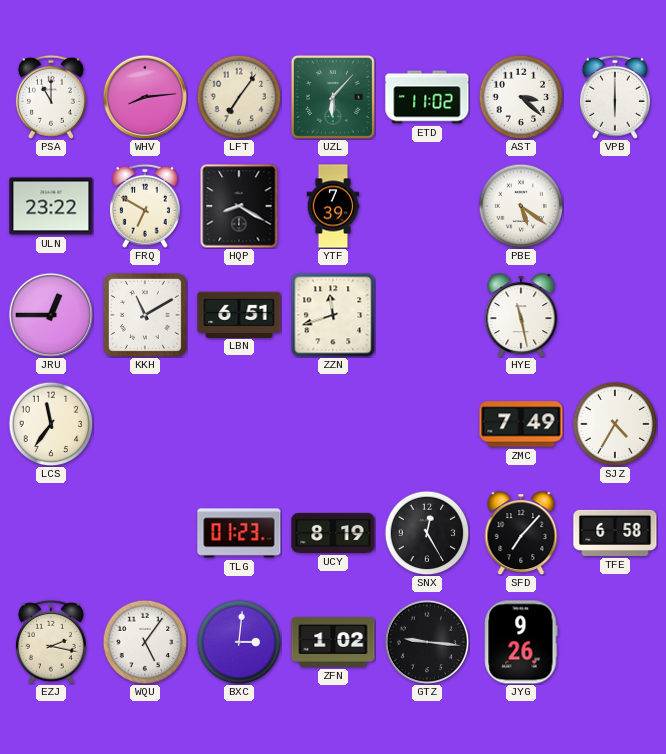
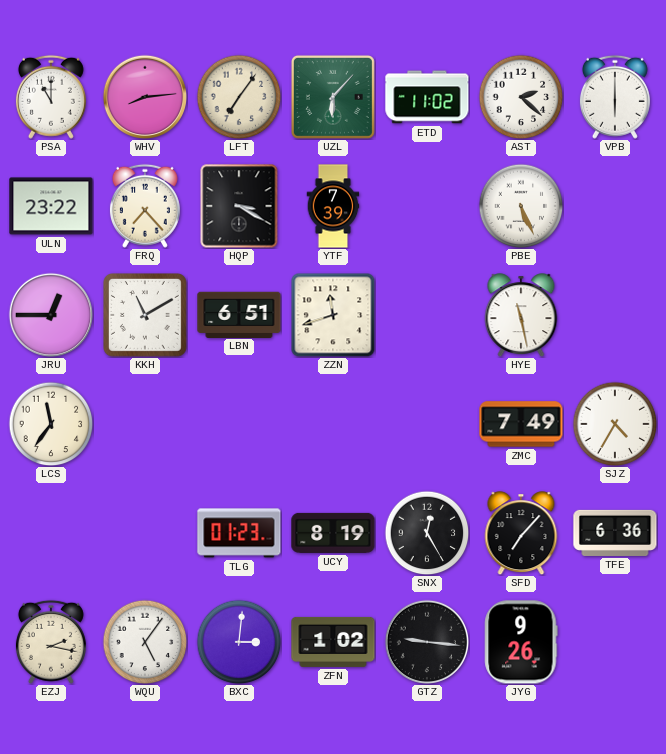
AST: 3:22 -> 2:22
FRQ: 6:50 -> 7:23
HQP: 8:20 -> 3:20
PBE: 5:21 -> 5:26
TFE: 6:58 -> 6:36
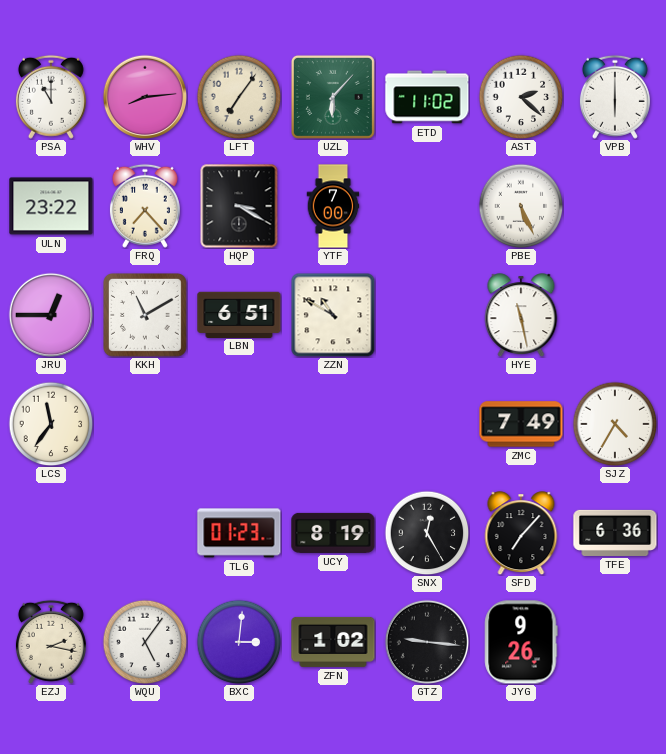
YTF: 7:39 -> 7:00
ZZN: 11:42 -> 10:50
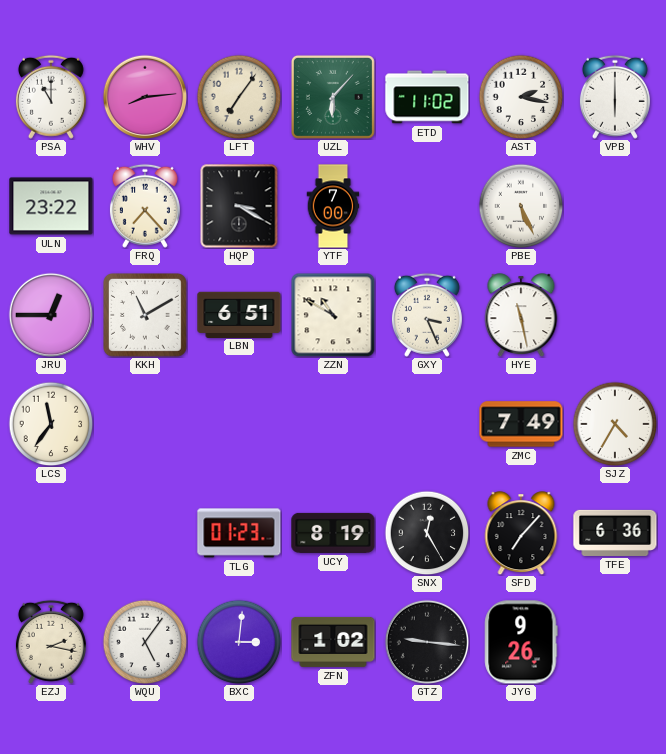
AST: 2:22 -> 2:17
GXY: none -> 3:26
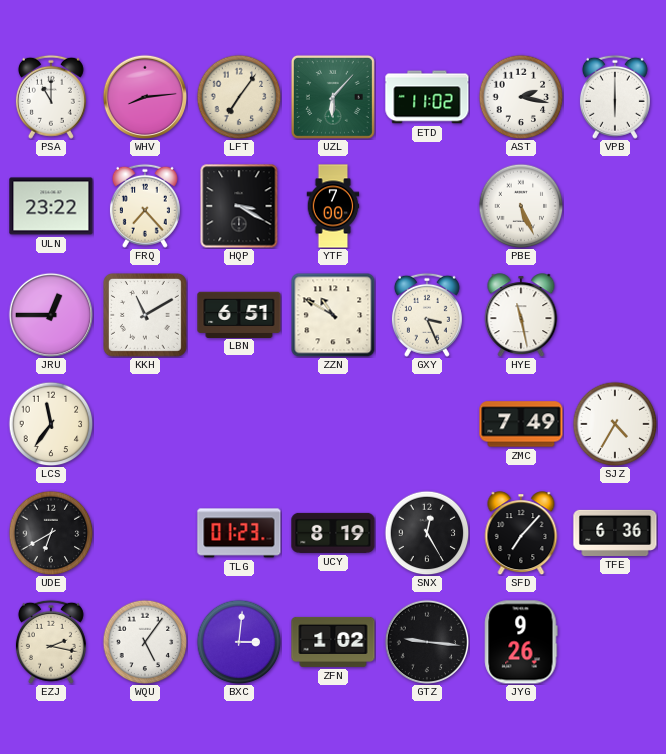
UDE: none -> 6:40
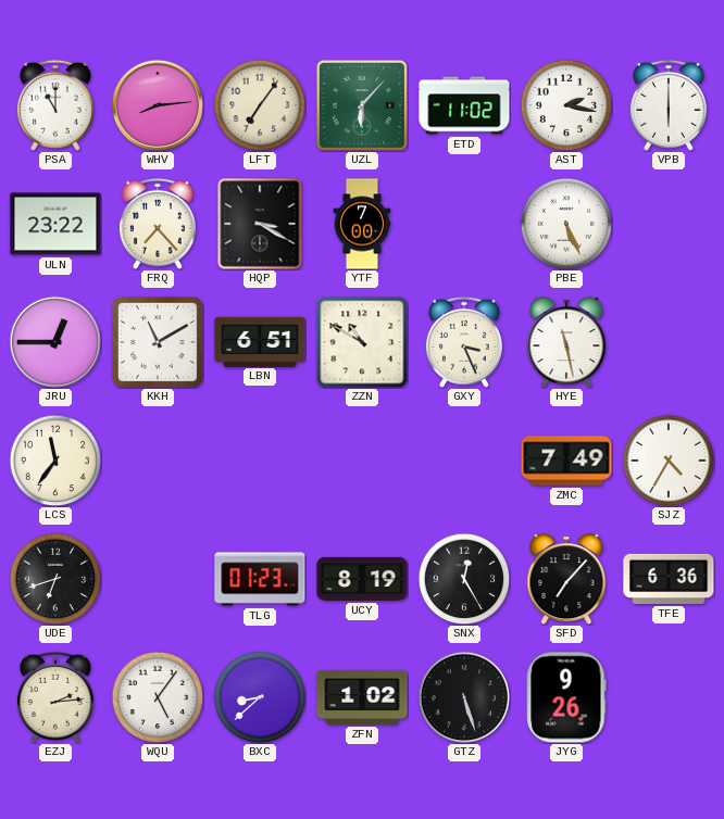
UDE: 6:40 -> 6:42
EZJ: 2:17 -> 2:14
BXC: 3:01 -> 8:38
GTZ: 9:16 -> 5:27
